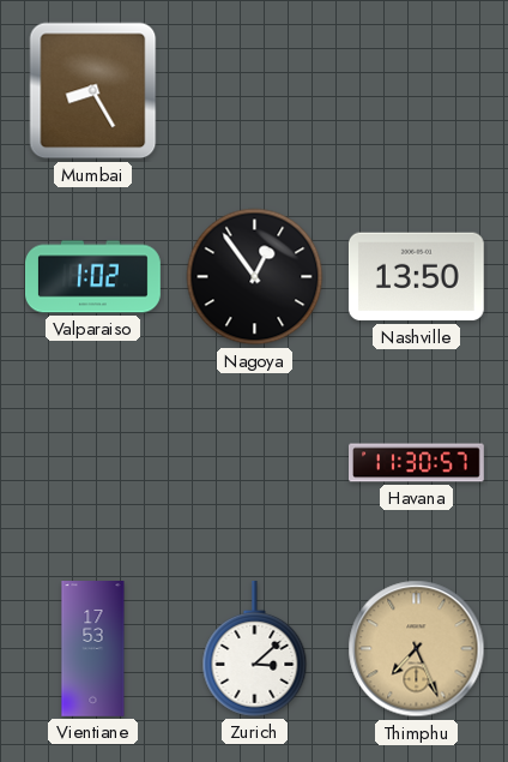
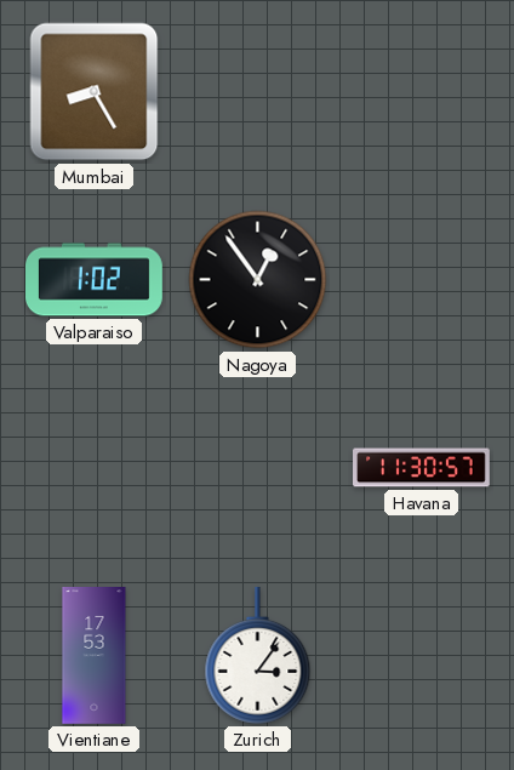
Nashville: 13:50 -> none
Zurich: 3:08 -> 3:06
Thimphu: 7:26 -> none
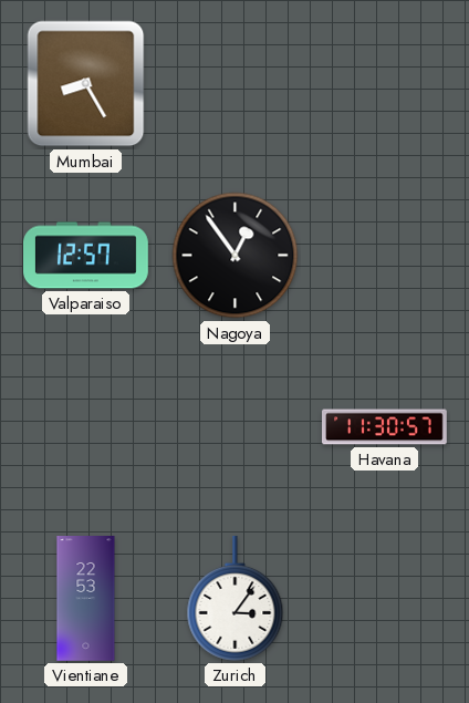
Valparaiso: 1:02 -> 12:57
Vientiane: 17:53 -> 22:53
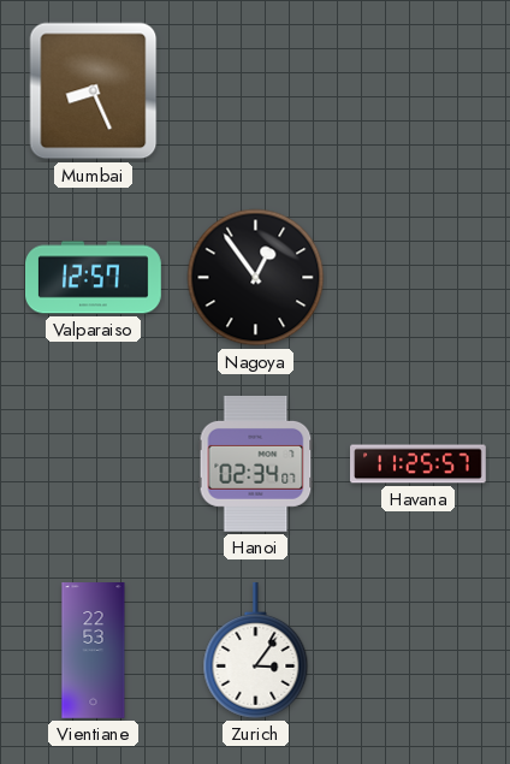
Mumbai: 8:25 -> 8:26
Hanoi: none -> 02:34
Havana: 11:30 -> 11:25
